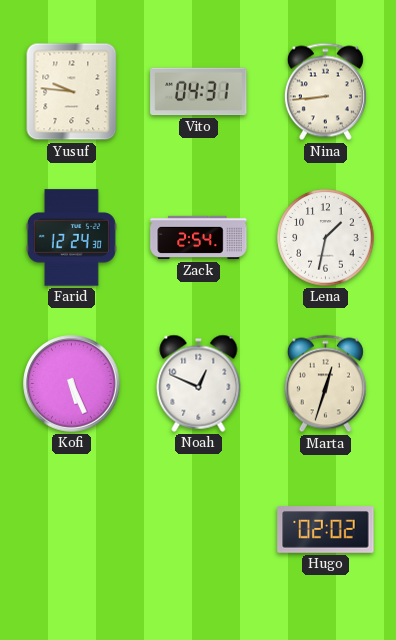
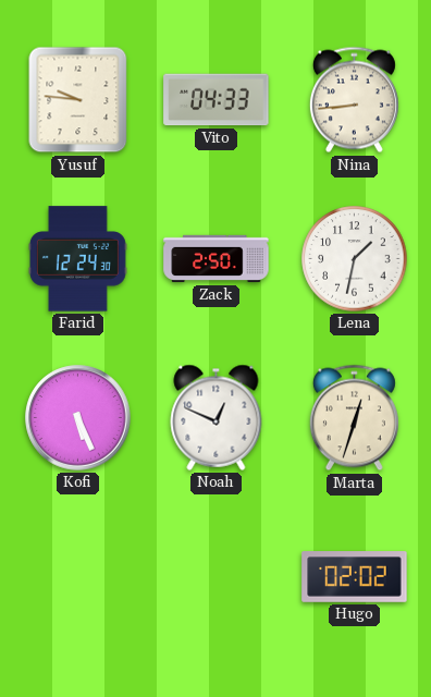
Vito: 04:31 -> 04:33
Zack: 2:54 -> 2:50
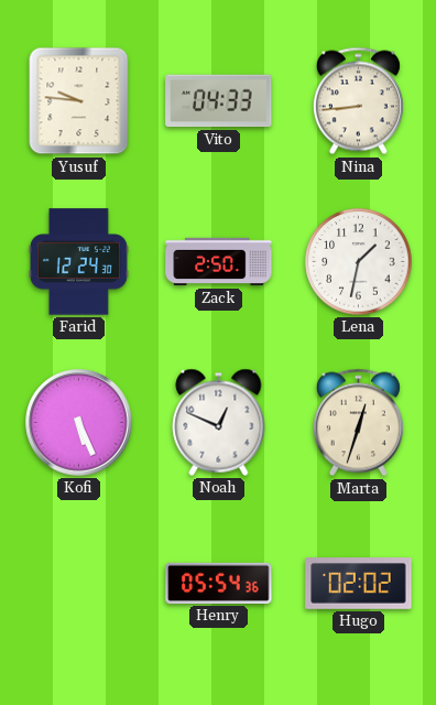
Henry: none -> 05:54
